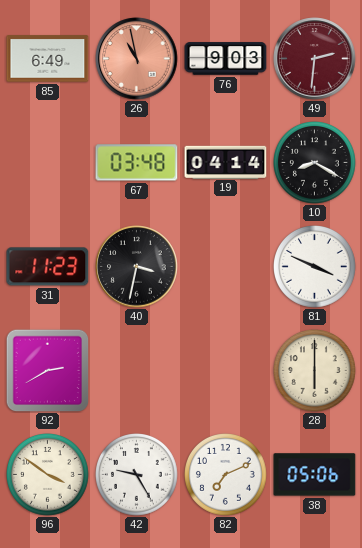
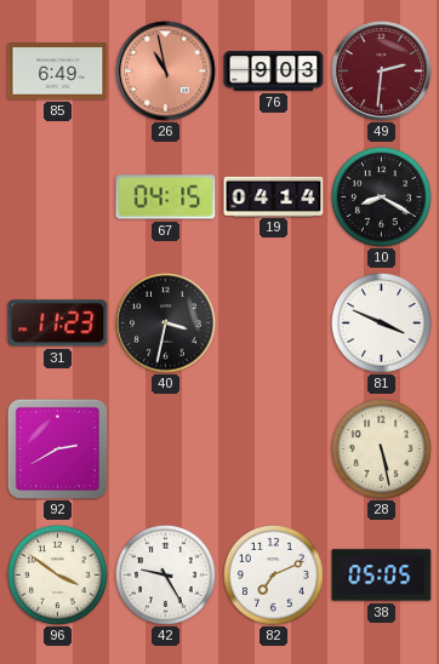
67: 03:48 -> 04:15
28: 6:00 -> 5:28
38: 05:06 -> 05:05
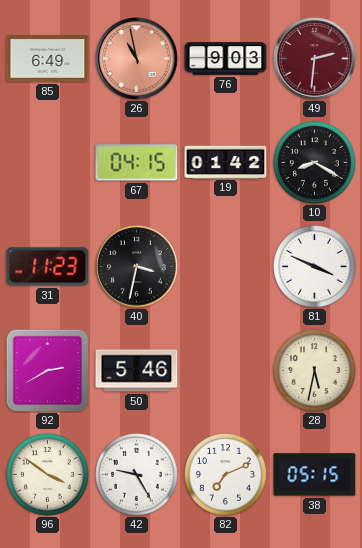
19: 04:14 -> 01:42
50: none -> 5:46
28: 5:28 -> 5:32
38: 05:05 -> 05:15
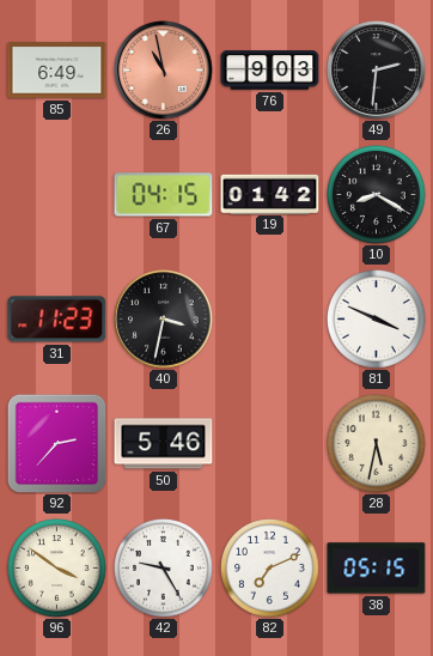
49 dial: burgundy -> black
92: 2:40 -> 2:37
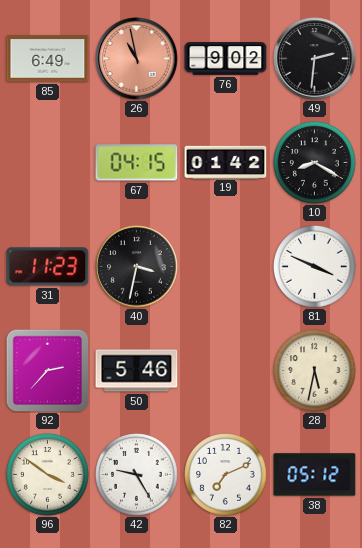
76: 9:03 -> 9:02
38: 05:15 -> 05:12
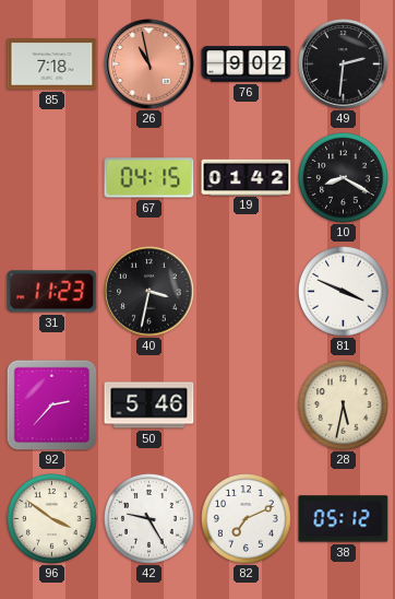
85: 6:49 -> 7:18
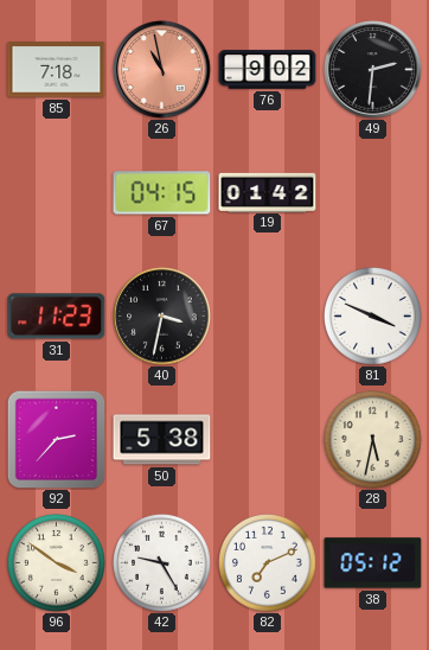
10: 8:20 -> none
50: 5:46 -> 5:38
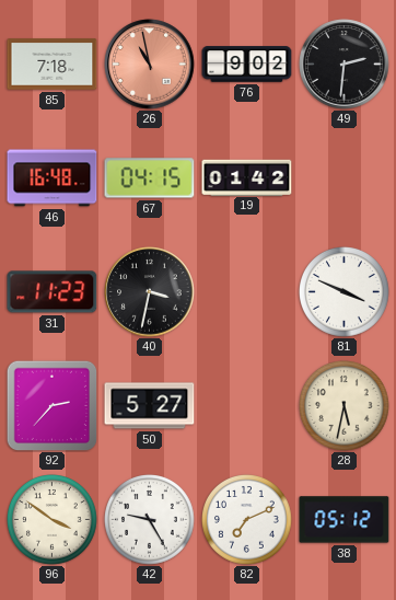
46: none -> 16:48
50: 5:38 -> 5:27
